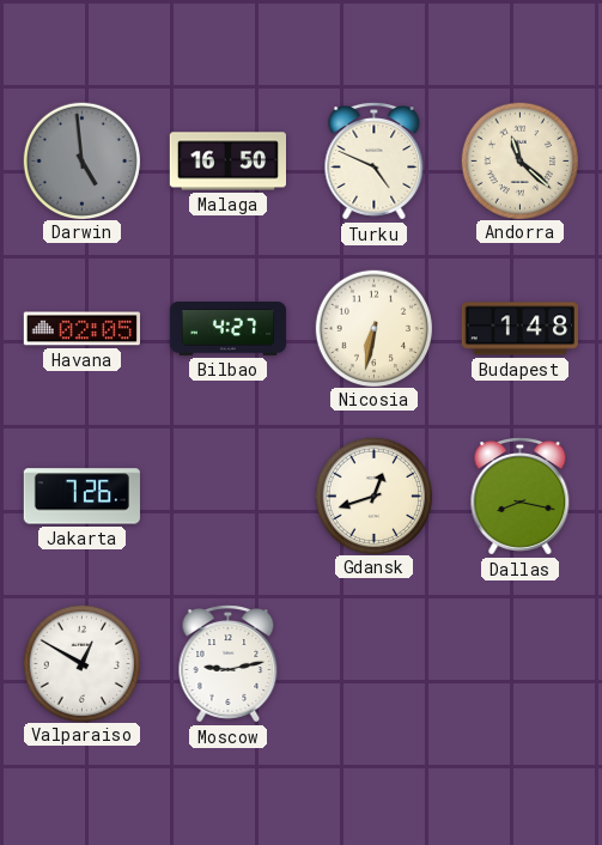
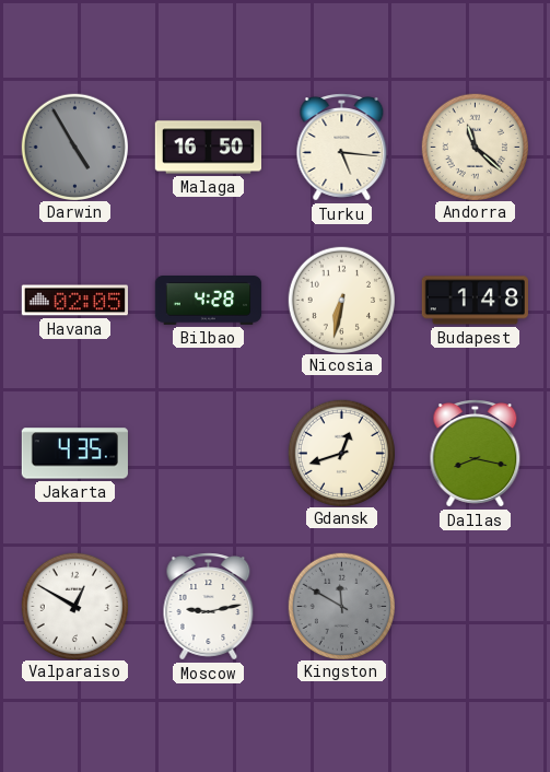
Darwin: 4:59 -> 4:55
Turku: 4:49 -> 5:16
Bilbao: 4:27 -> 4:28
Jakarta: 7:26 -> 4:35
Kingston: none -> 11:50
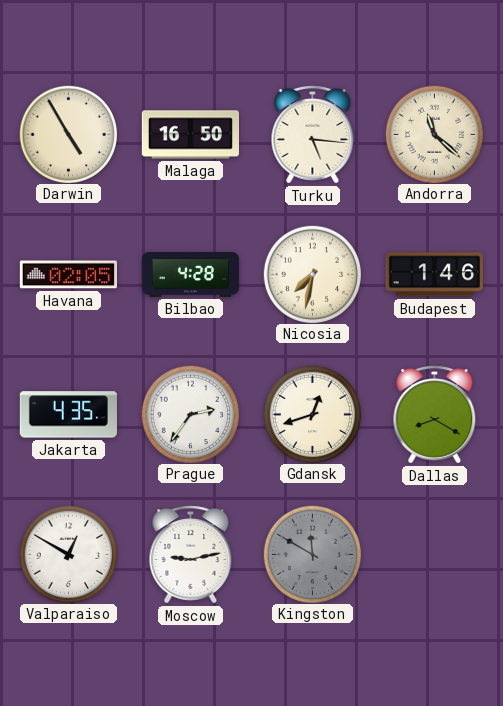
Darwin dial: grey -> cream
Nicosia: 6:32 -> 7:32
Budapest: 1:48 -> 1:46
Prague: none -> 2:36
Dallas: 8:17 -> 8:20
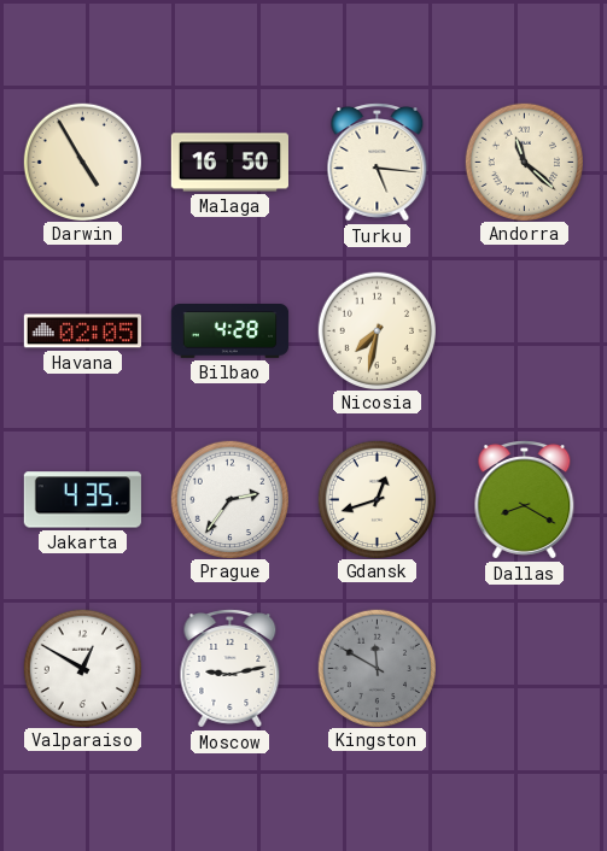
Budapest: 1:46 -> none
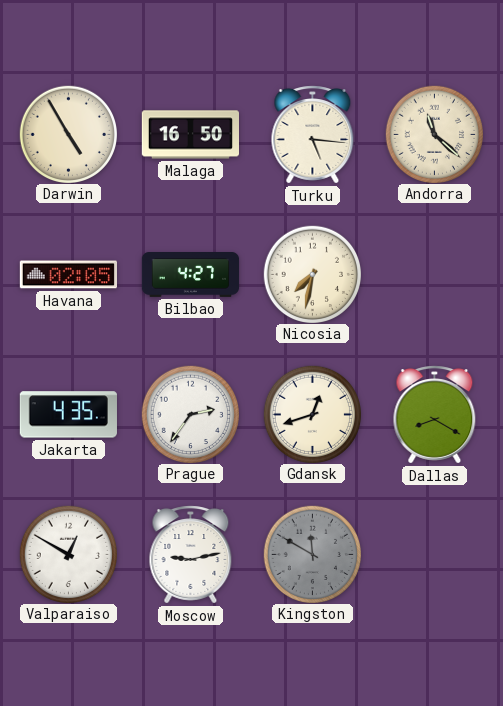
Bilbao: 4:28 -> 4:27
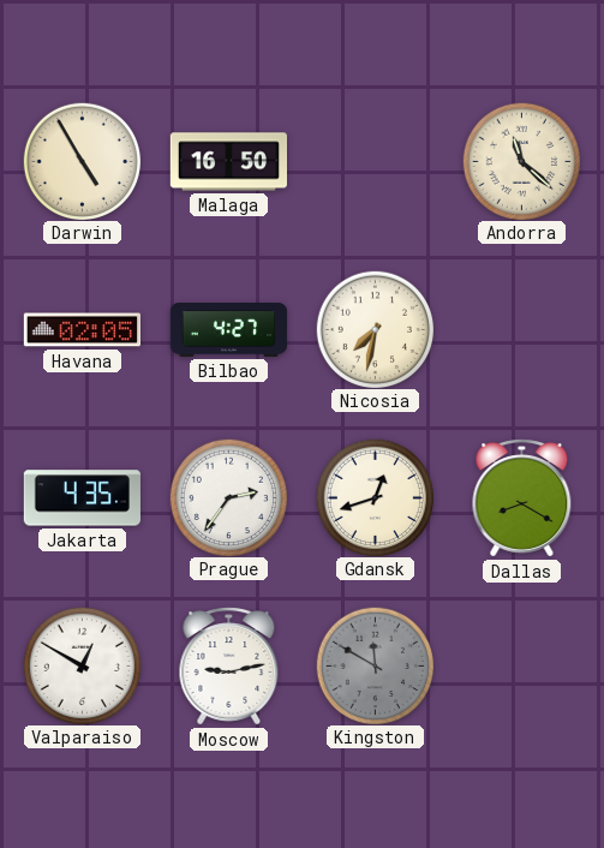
Turku: 5:16 -> none
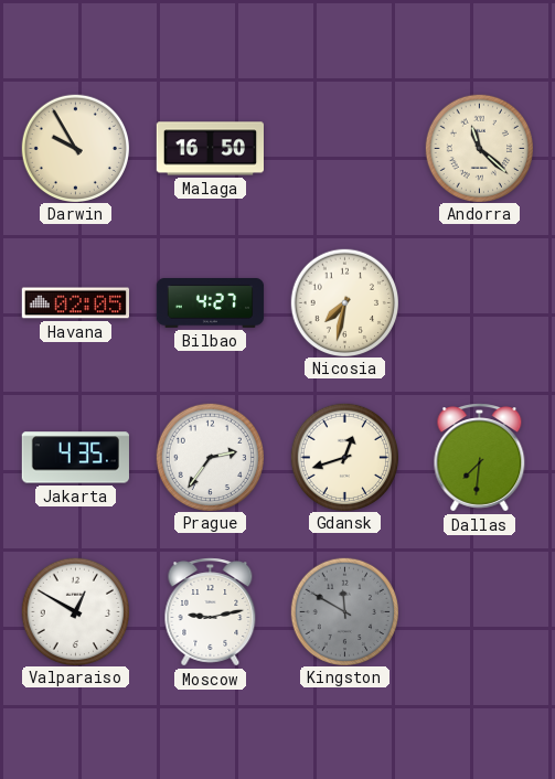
Darwin: 4:55 -> 9:55
Dallas: 8:20 -> 7:31
